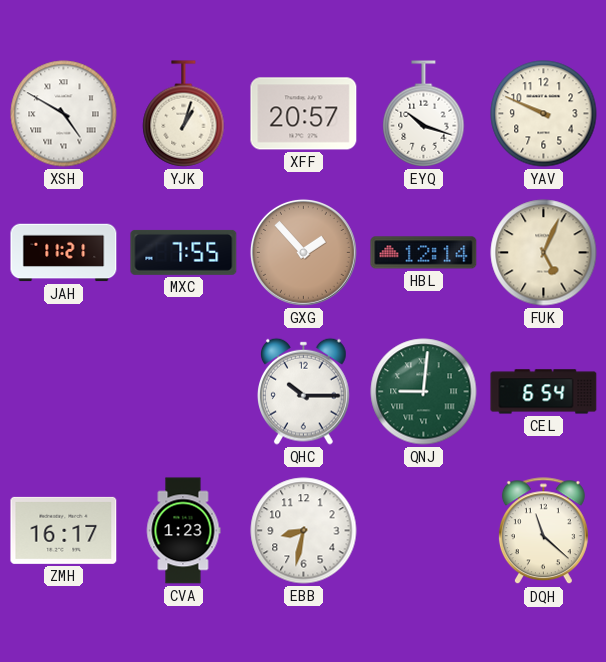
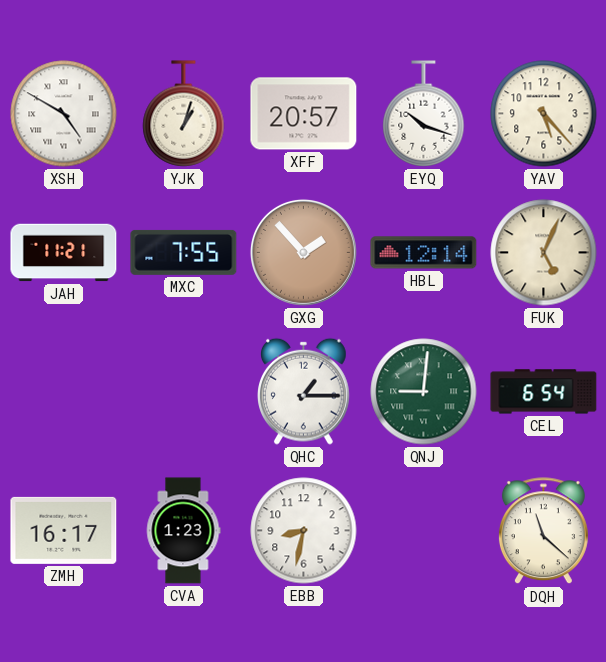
YAV: 9:49 -> 5:23
QHC: 10:15 -> 1:15
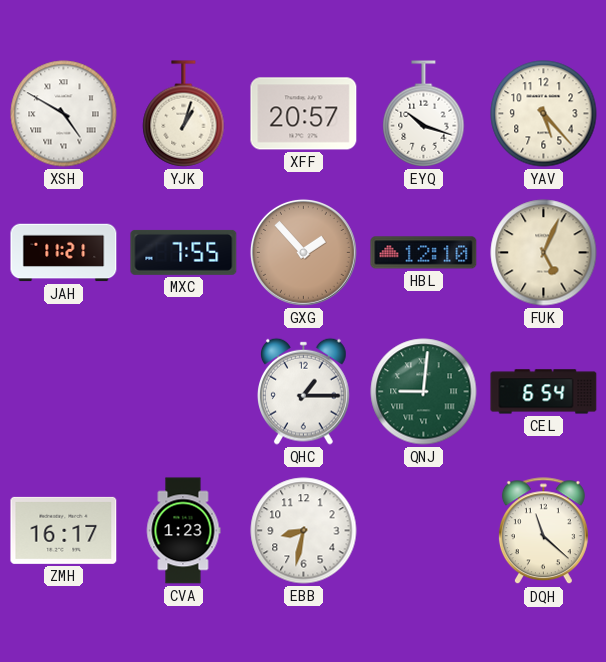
HBL: 12:14 -> 12:10
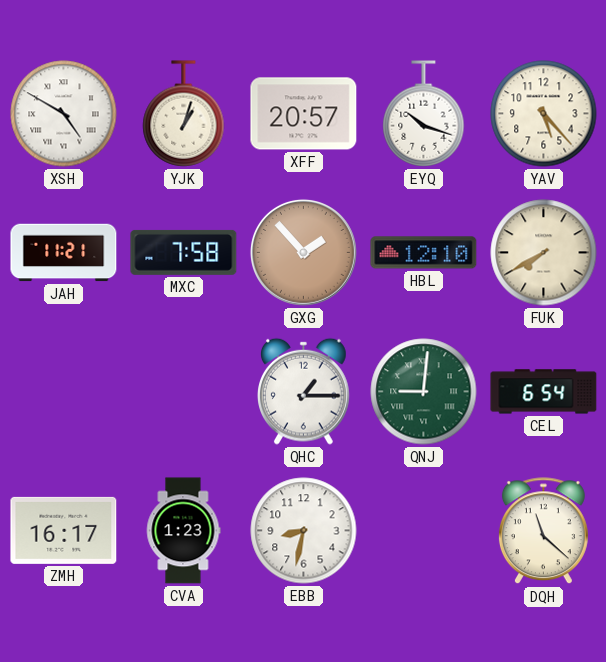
MXC: 7:55 -> 7:58
FUK: 5:04 -> 7:40
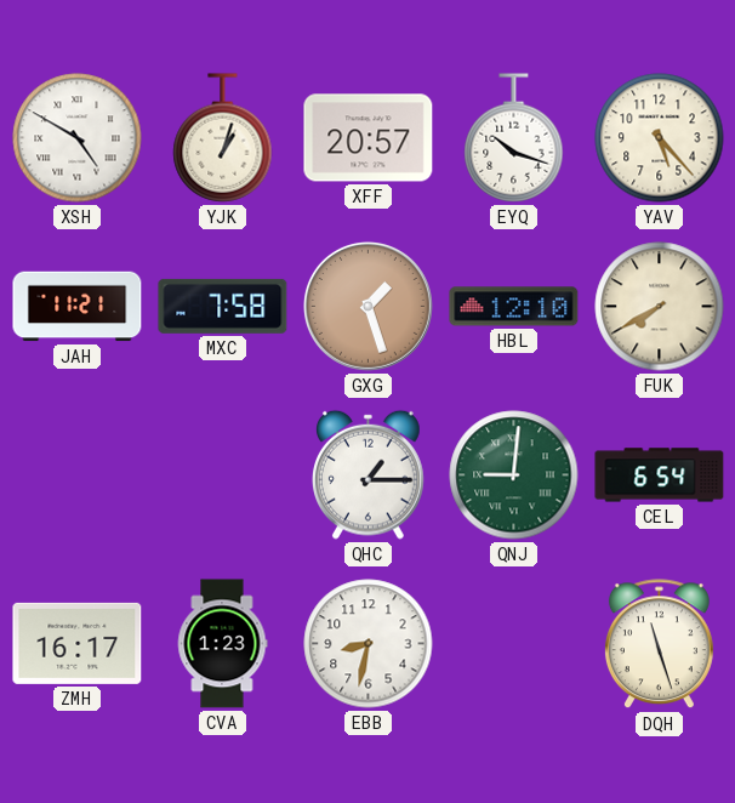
GXG: 1:53 -> 1:27
DQH: 11:22 -> 11:27
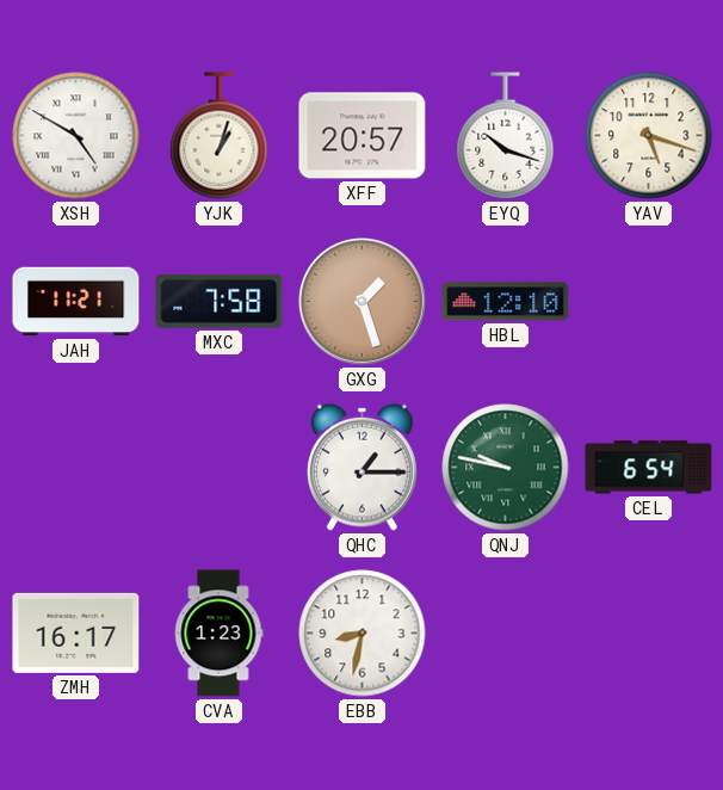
YAV: 5:23 -> 5:18
FUK: 7:40 -> none
QNJ: 9:01 -> 9:47
DQH: 11:27 -> none
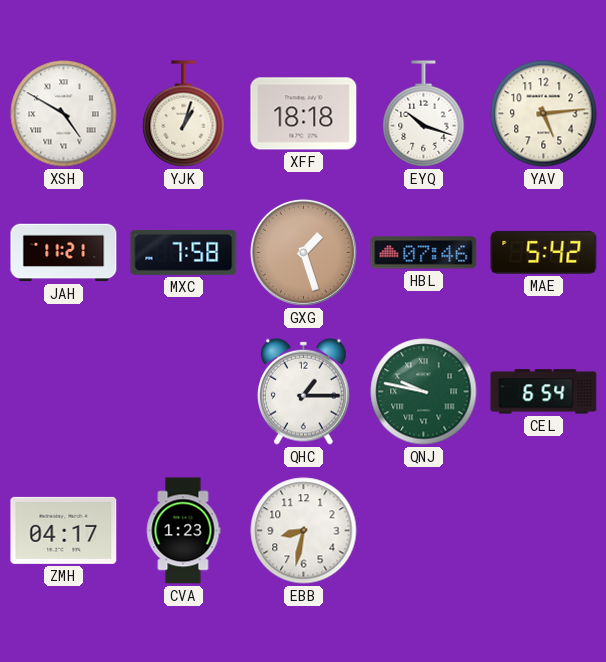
XFF: 20:57 -> 18:18
YAV: 5:18 -> 5:14
HBL: 12:10 -> 07:46
MAE: none -> 5:42
ZMH: 16:17 -> 04:17
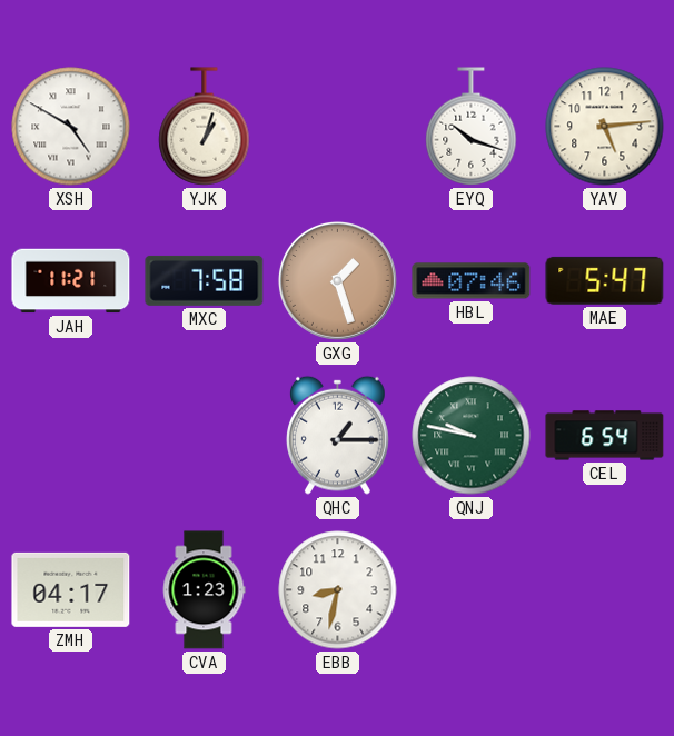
XFF: 18:18 -> none
MAE: 5:42 -> 5:47
